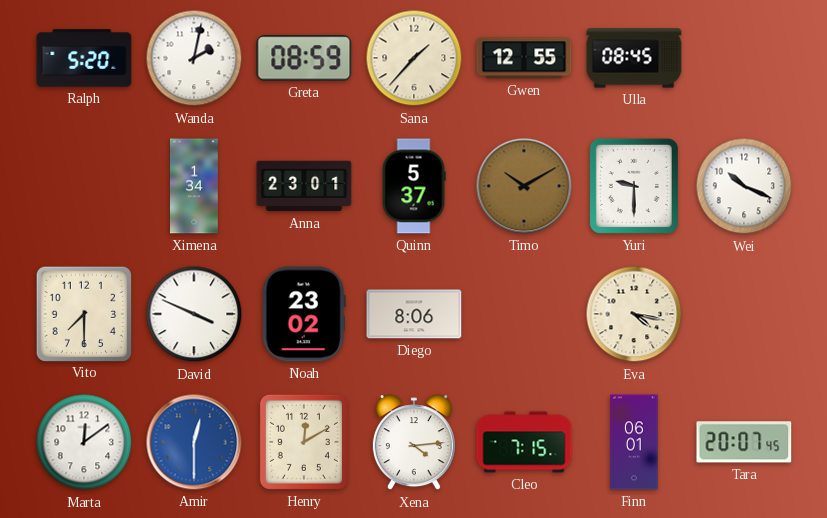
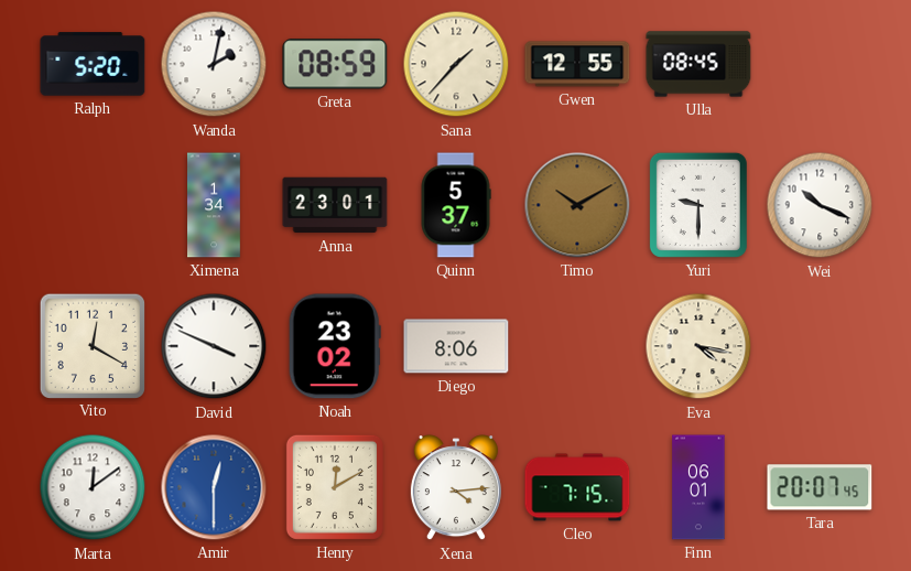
Vito: 7:30 -> 12:20
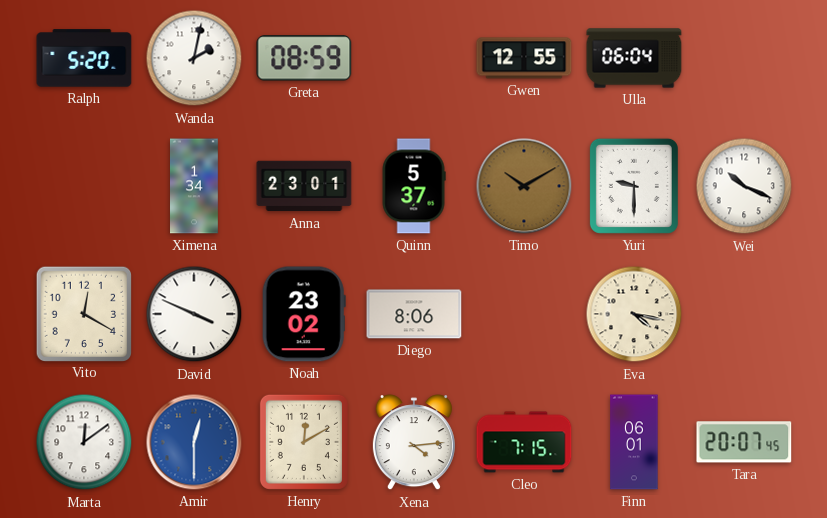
Sana: 1:37 -> none
Ulla: 08:45 -> 06:04
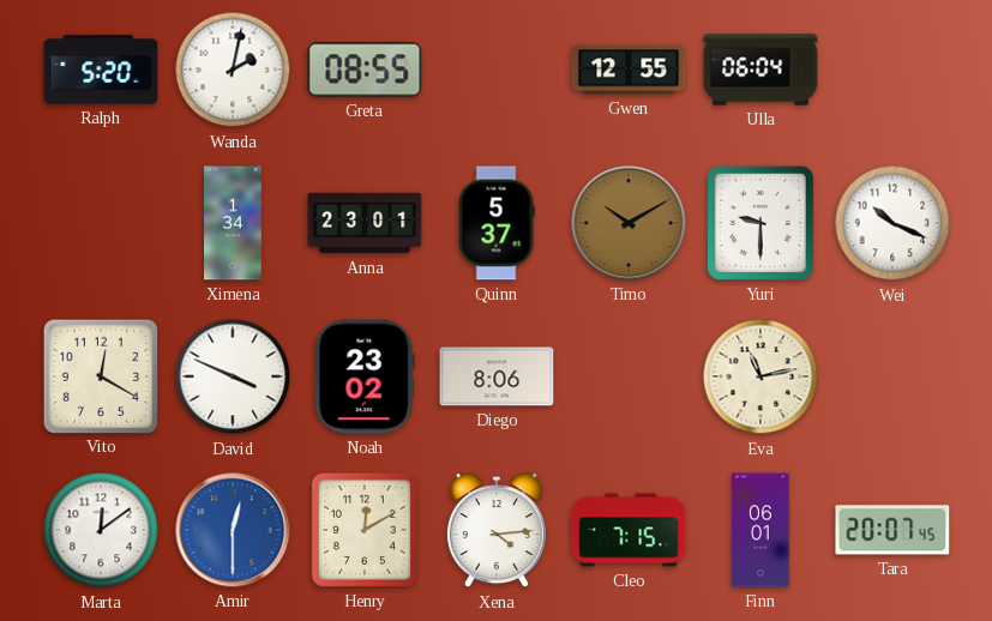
Greta: 08:59 -> 08:55
Eva: 4:17 -> 11:13
